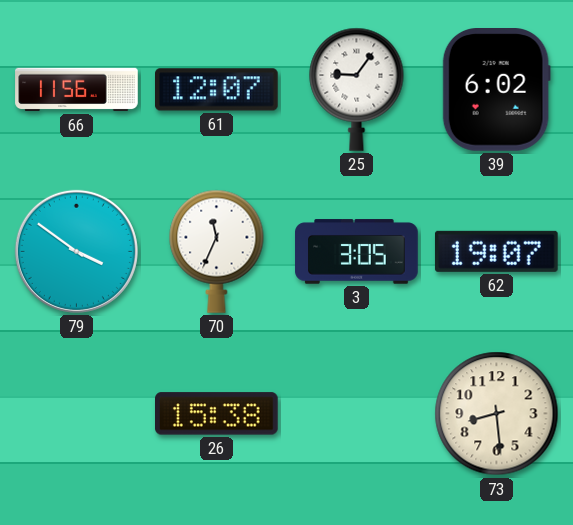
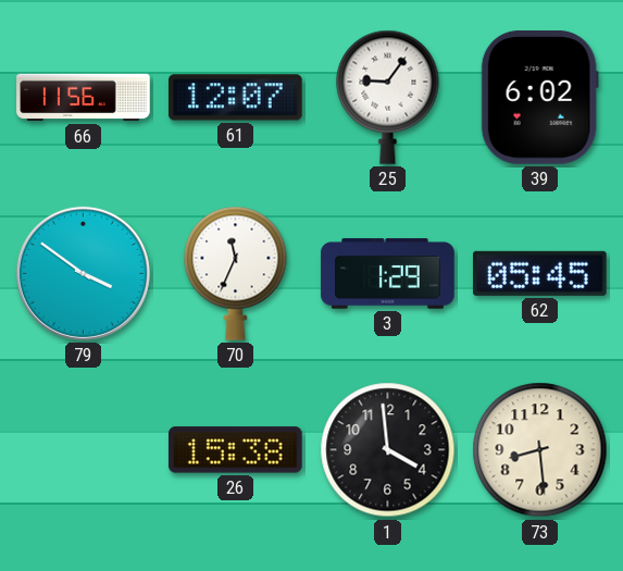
3: 3:05 -> 1:29
62: 19:07 -> 05:45
1: none -> 3:59
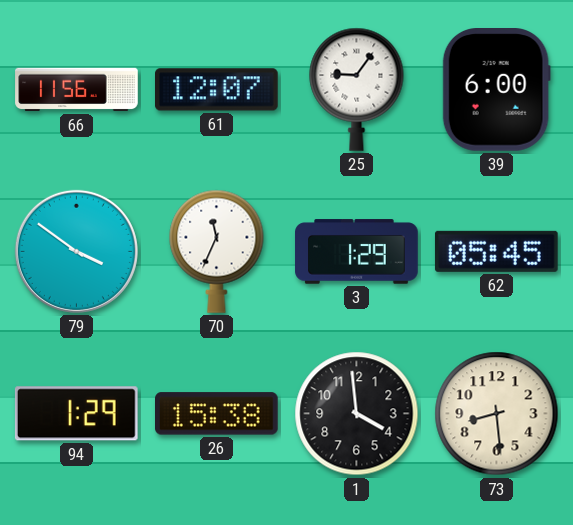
39: 6:02 -> 6:00
94: none -> 1:29
